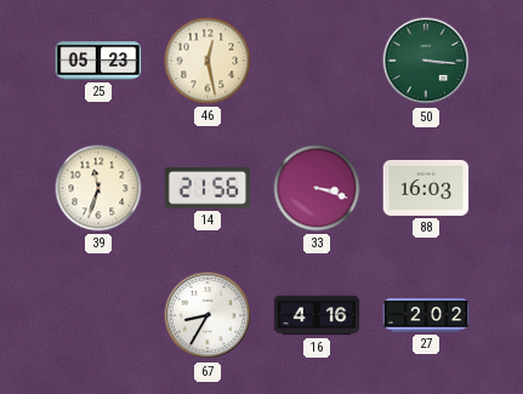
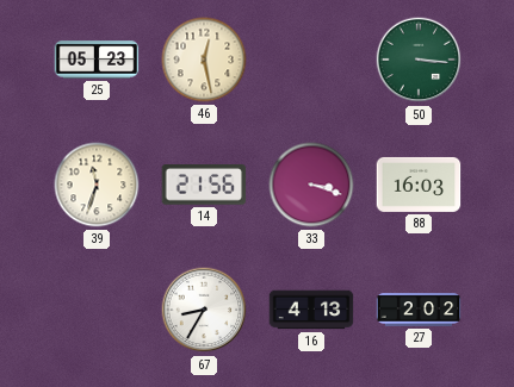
16: 4:16 -> 4:13
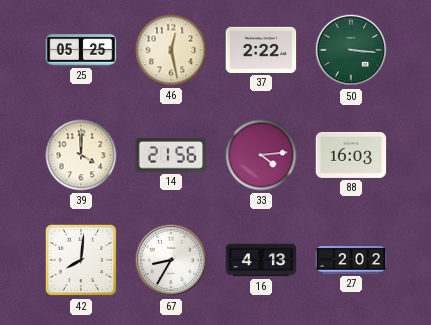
25: 05:23 -> 05:25
37: none -> 2:22
39: 11:33 -> 4:00
33: 3:18 -> 4:14
42: none -> 8:01
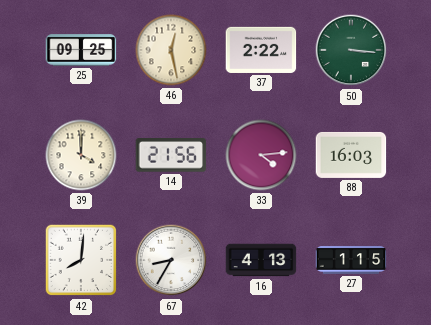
25: 05:25 -> 09:25
27: 2:02 -> 1:15
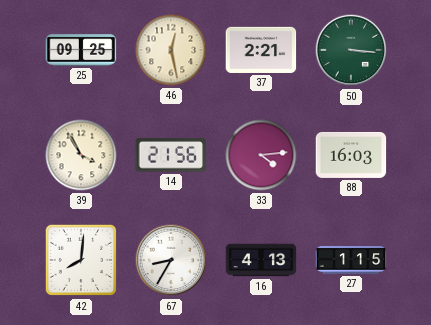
37: 2:22 -> 2:21
39: 4:00 -> 3:55
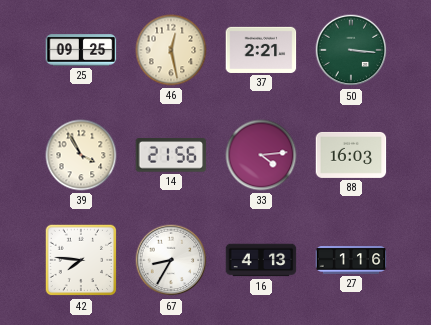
42: 8:01 -> 7:46
27: 1:15 -> 1:16
